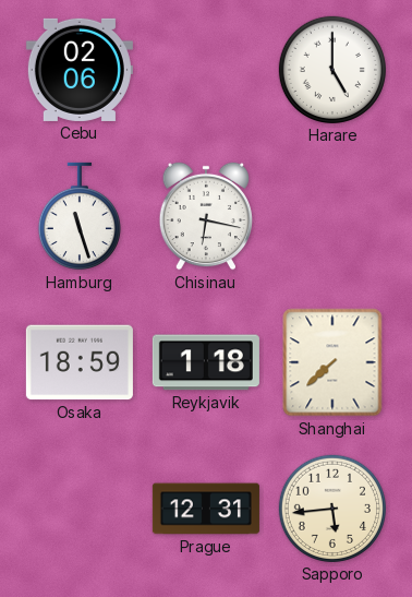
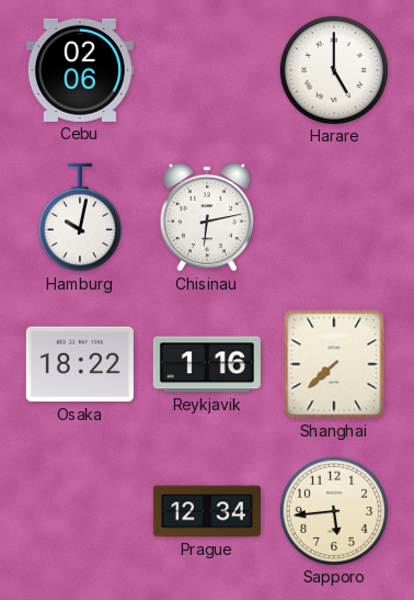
Hamburg: 11:27 -> 10:02
Chisinau: 6:17 -> 6:13
Osaka: 18:59 -> 18:22
Reykjavik: 1:18 -> 1:16
Prague: 12:31 -> 12:34
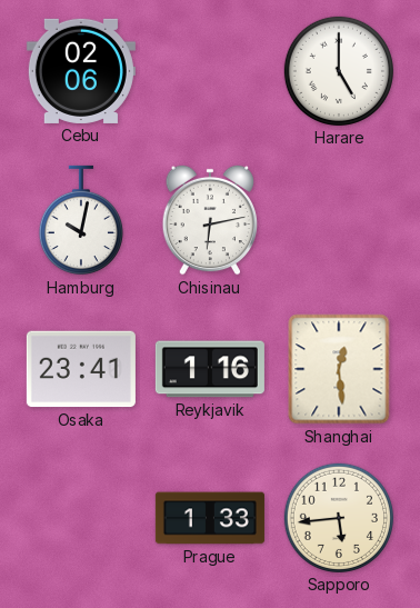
Osaka: 18:22 -> 23:41
Shanghai: 7:38 -> 12:29
Prague: 12:34 -> 1:33
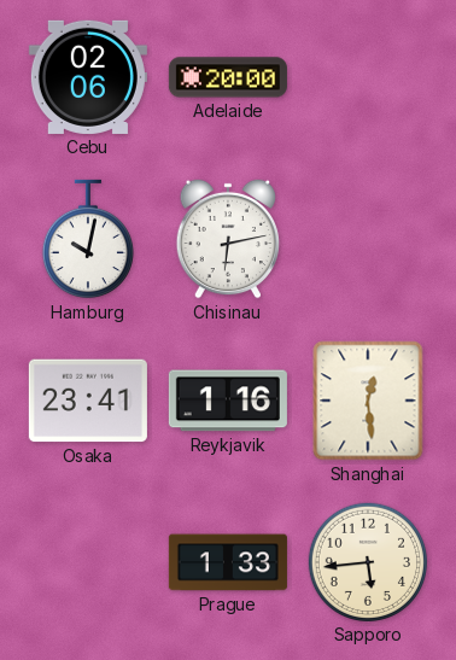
Adelaide: none -> 20:00
Harare: 5:00 -> none
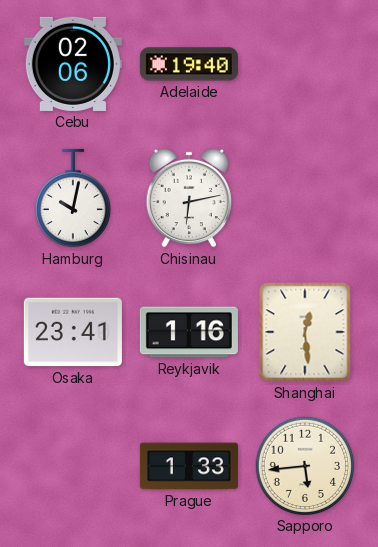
Adelaide: 20:00 -> 19:40
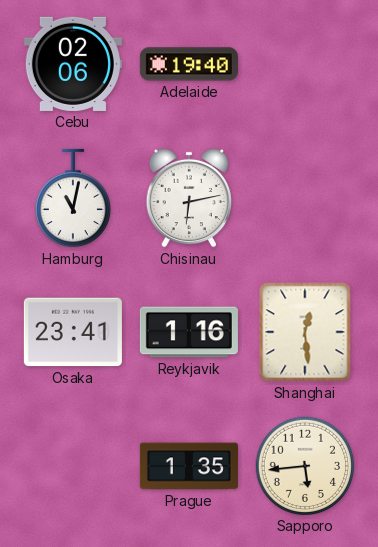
Hamburg: 10:02 -> 11:02
Prague: 1:33 -> 1:35
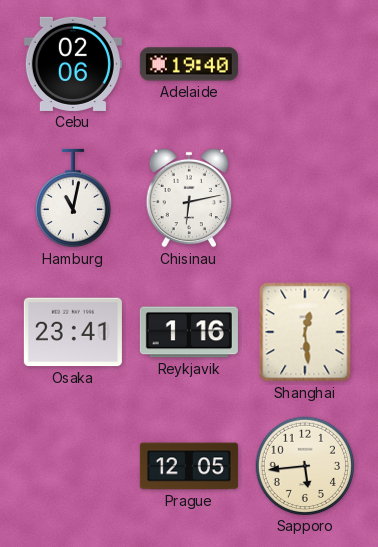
Prague: 1:35 -> 12:05
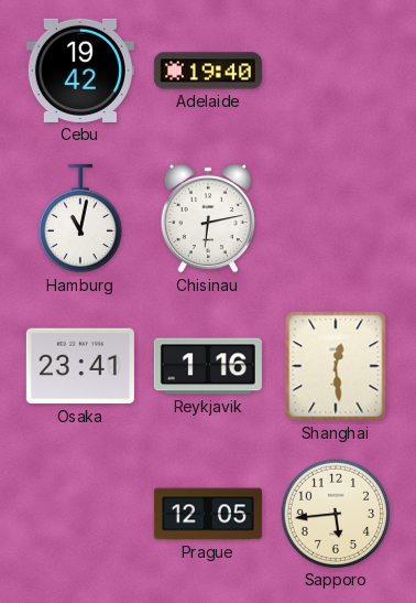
Cebu: 02:06 -> 19:42
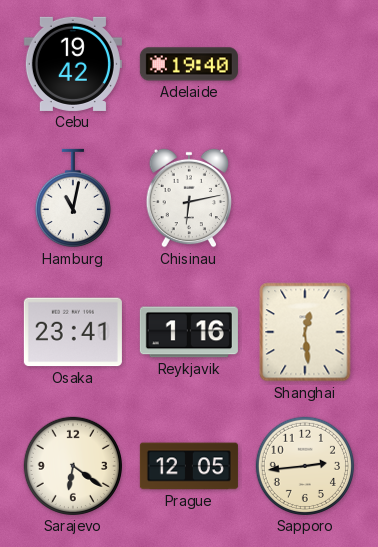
Sarajevo: none -> 6:21
Sapporo: 5:44 -> 2:44
